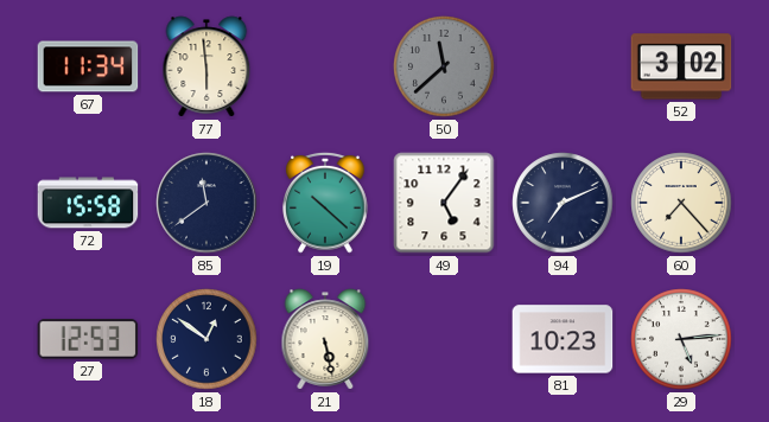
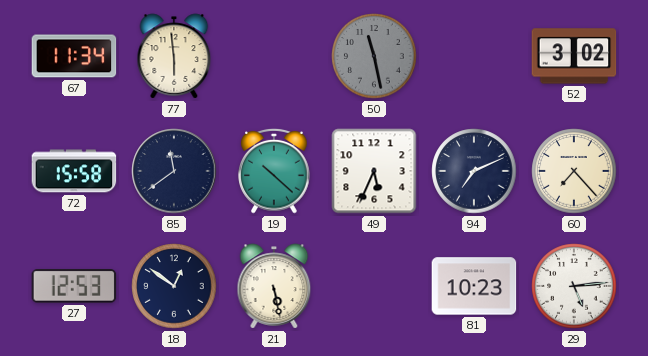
50: 11:38 -> 11:28
49: 5:06 -> 5:34
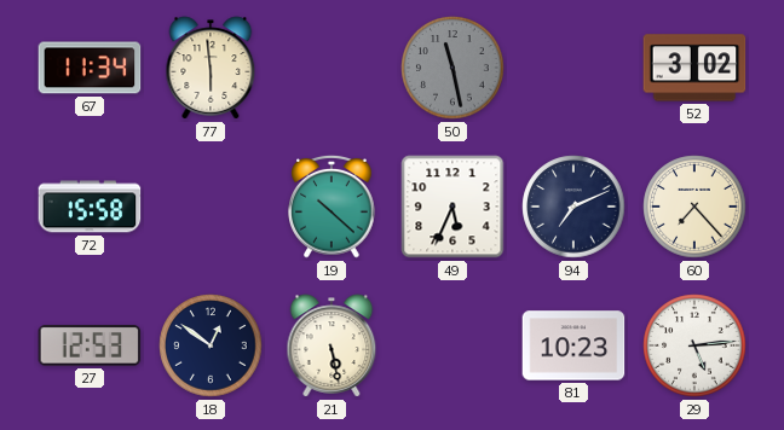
85: 11:39 -> none
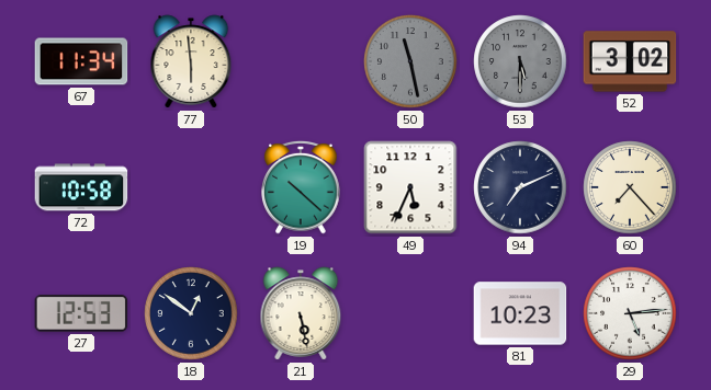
53: none -> 5:30
72: 15:58 -> 10:58
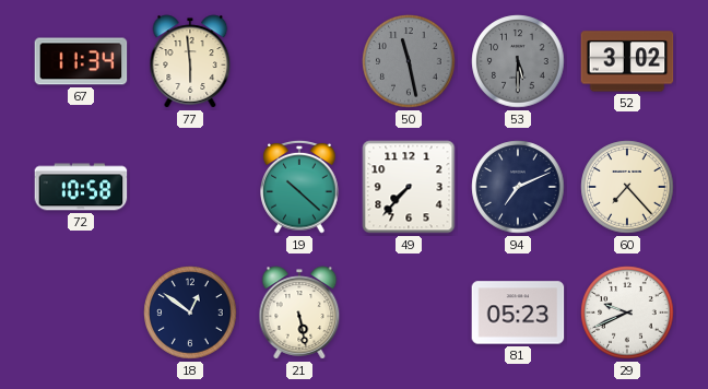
49: 5:34 -> 7:37
27: 12:53 -> none
81: 10:23 -> 05:23
29: 5:14 -> 9:41
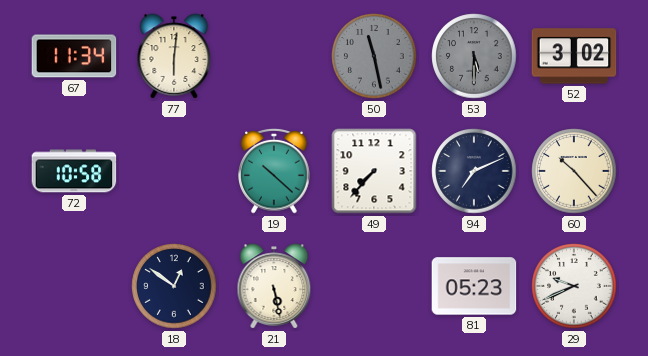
77: 5:59 -> 6:01
60: 7:23 -> 10:23
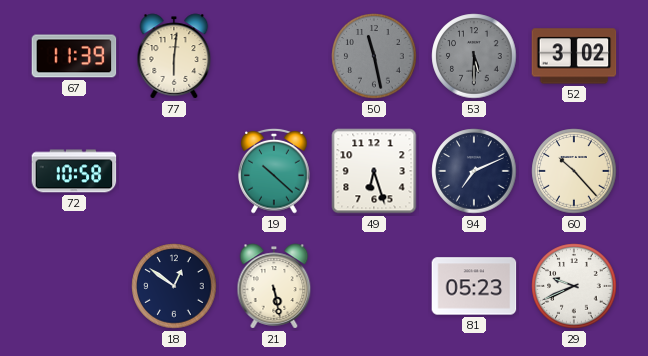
67: 11:34 -> 11:39
49: 7:37 -> 6:27
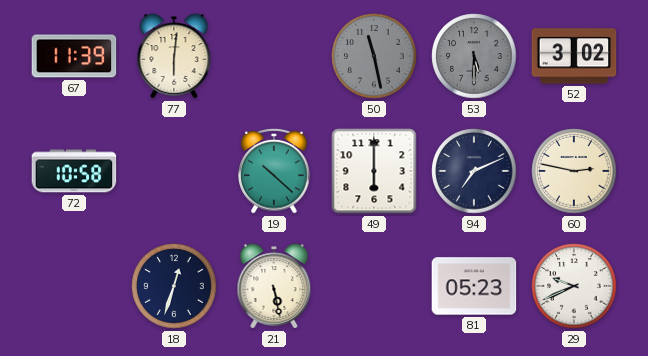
49: 6:27 -> 6:00
60: 10:23 -> 2:47
18: 12:51 -> 12:33
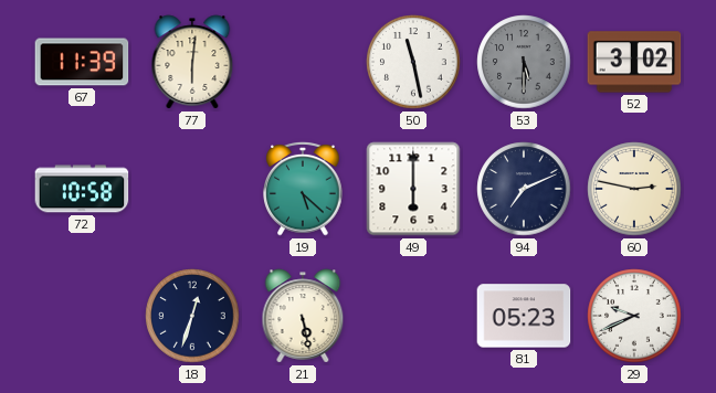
50 dial: grey -> white
19: 10:22 -> 5:22
